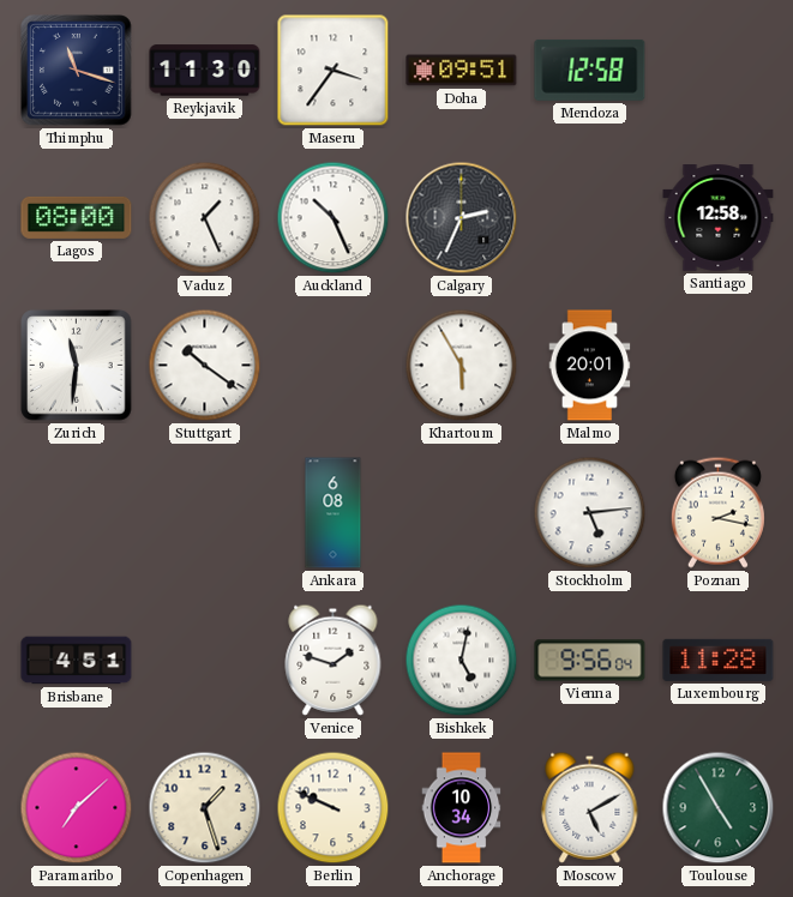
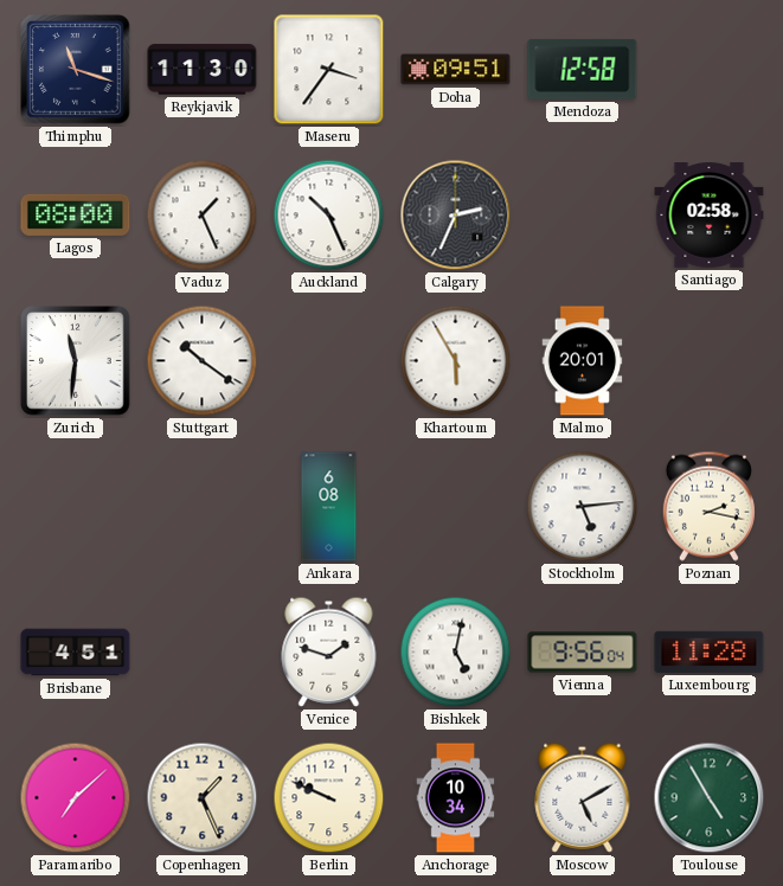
Santiago: 12:58 -> 02:58
Copenhagen: 1:27 -> 1:26
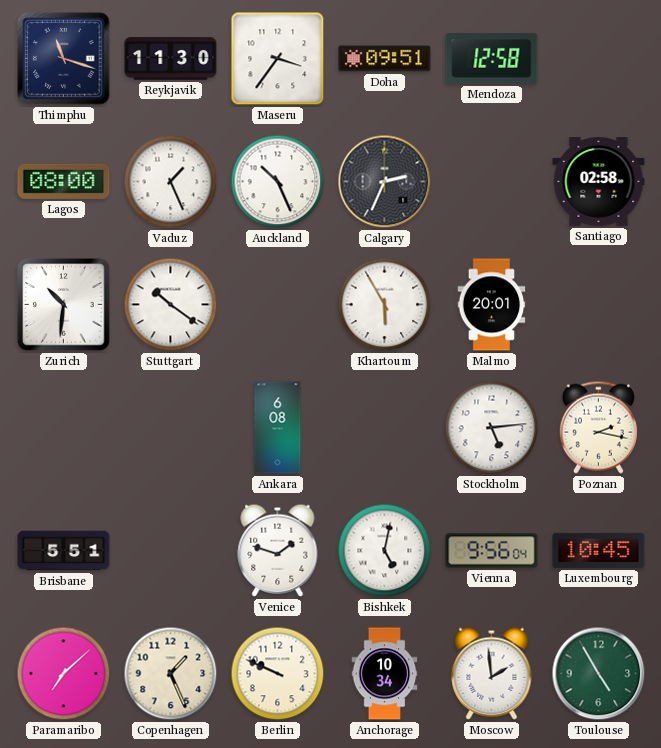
Zurich: 11:31 -> 10:31
Brisbane: 4:51 -> 5:51
Luxembourg: 11:28 -> 10:45
Moscow: 5:10 -> 1:59
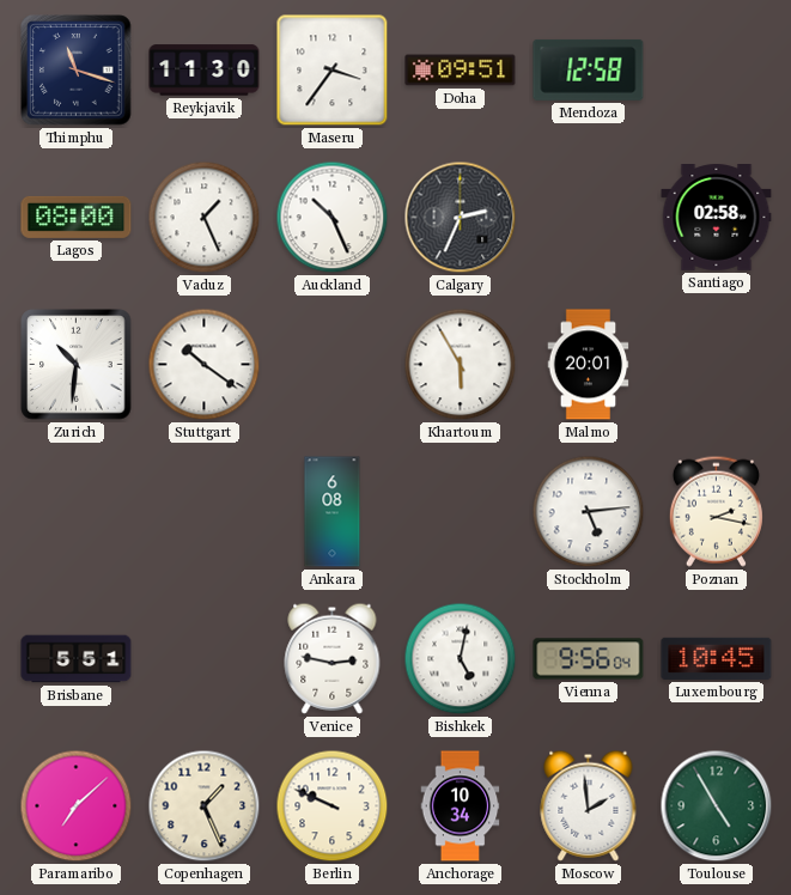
Venice: 1:48 -> 2:47
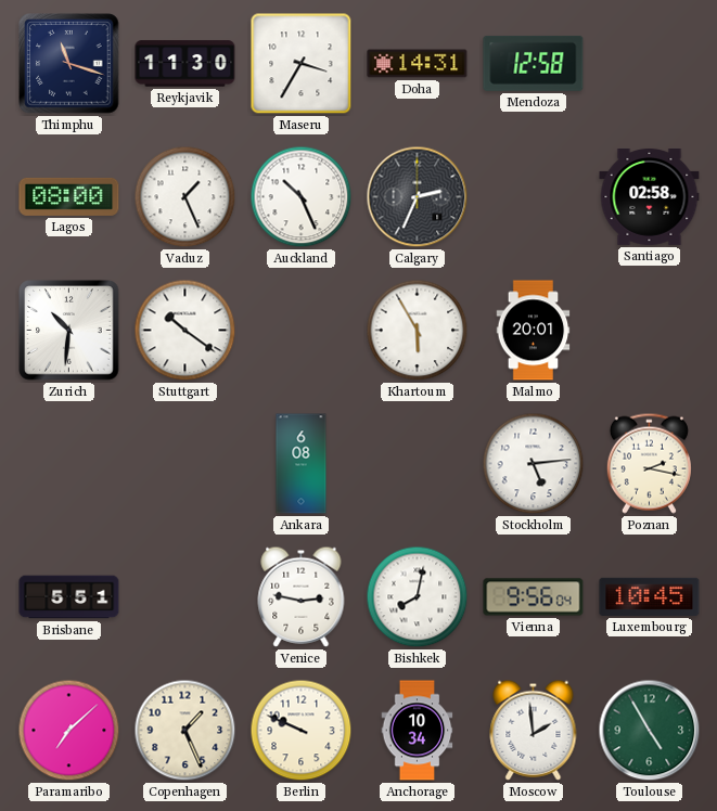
Maseru: 3:36 -> 3:35
Doha: 09:51 -> 14:31
Bishkek: 5:02 -> 8:02
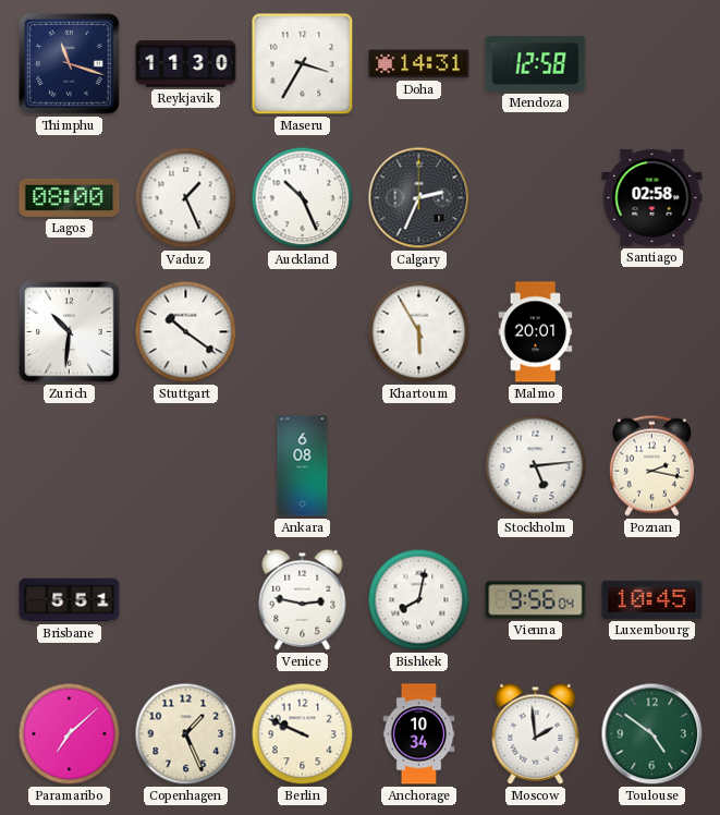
Toulouse: 4:55 -> 4:51
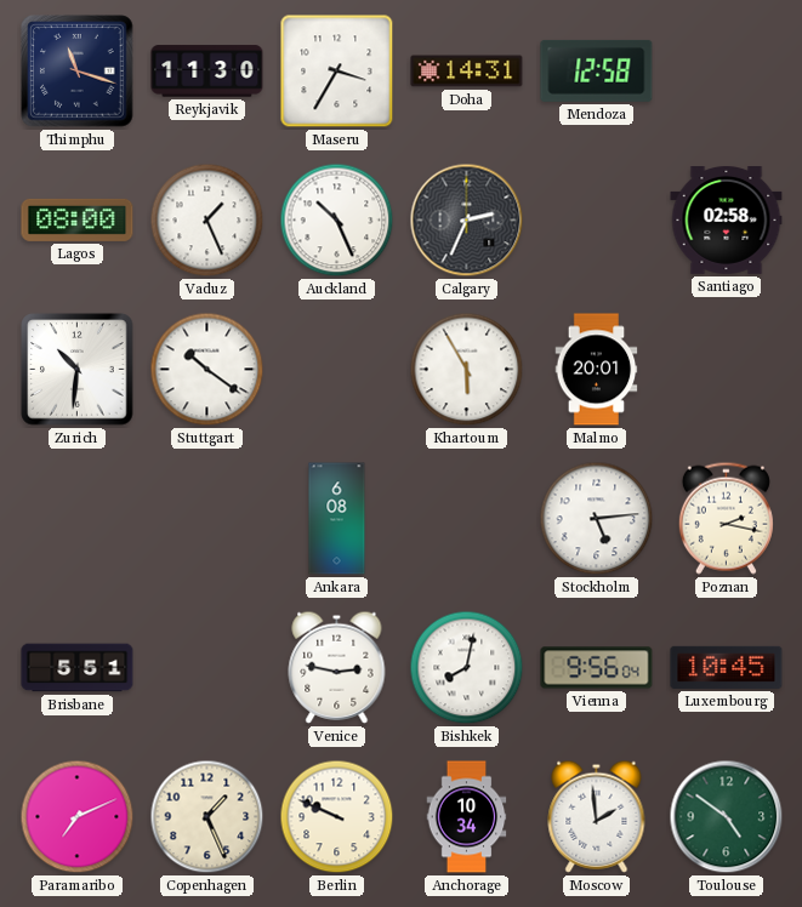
Paramaribo: 7:08 -> 7:11
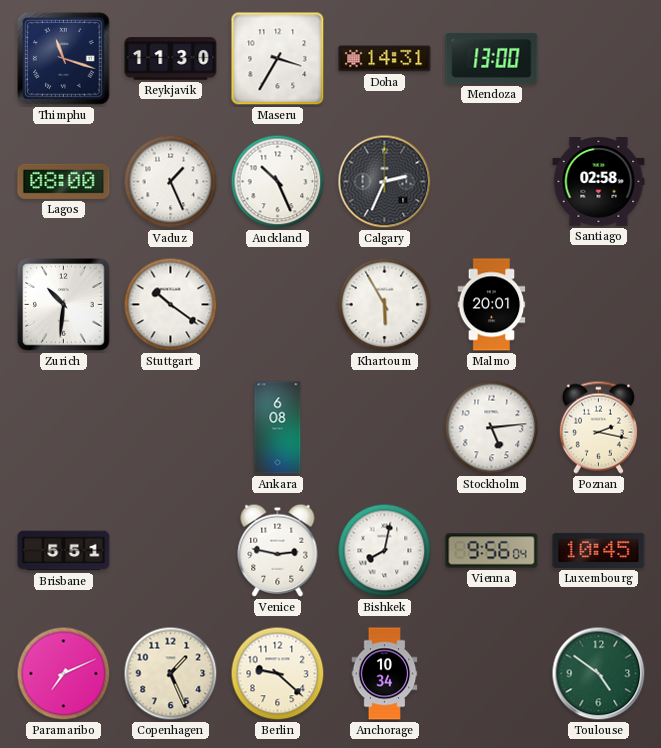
Mendoza: 12:58 -> 13:00
Berlin: 9:49 -> 9:22
Moscow: 1:59 -> none
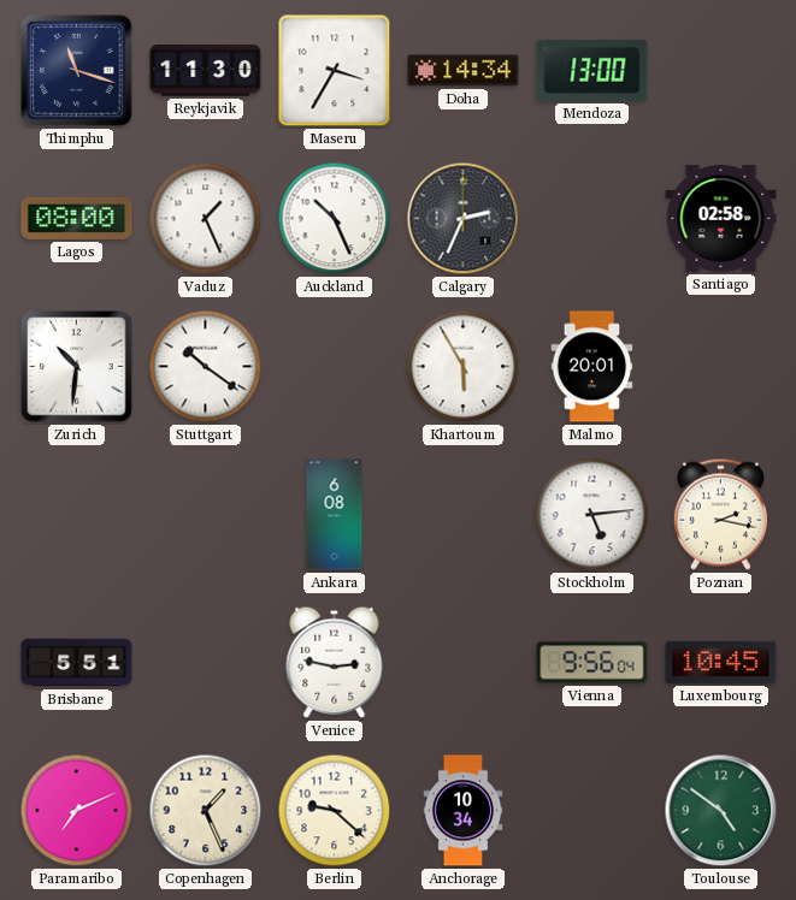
Doha: 14:31 -> 14:34
Bishkek: 8:02 -> none
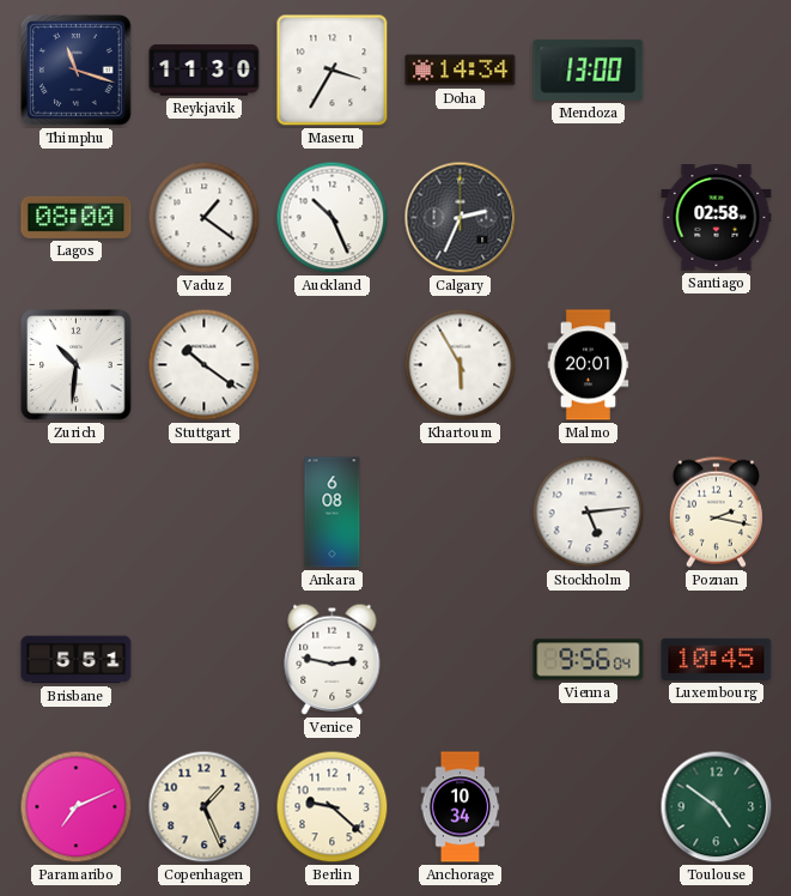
Vaduz: 1:26 -> 1:21
